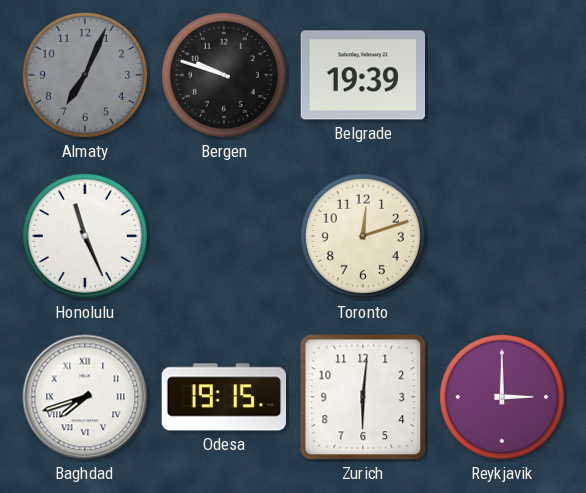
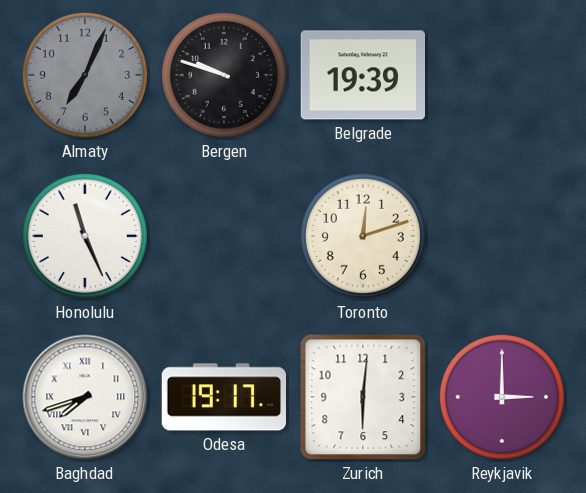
Odesa: 19:15 -> 19:17
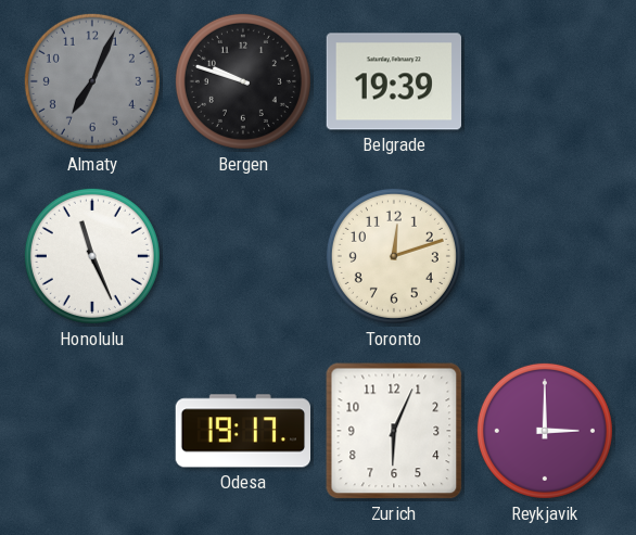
Baghdad: 7:42 -> none
Zurich: 6:01 -> 6:04
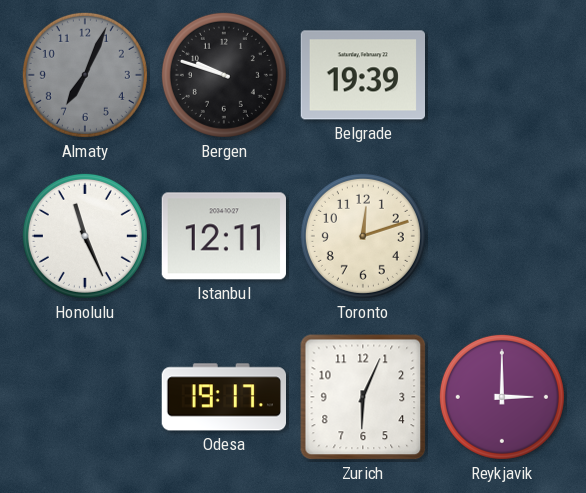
Istanbul: none -> 12:11
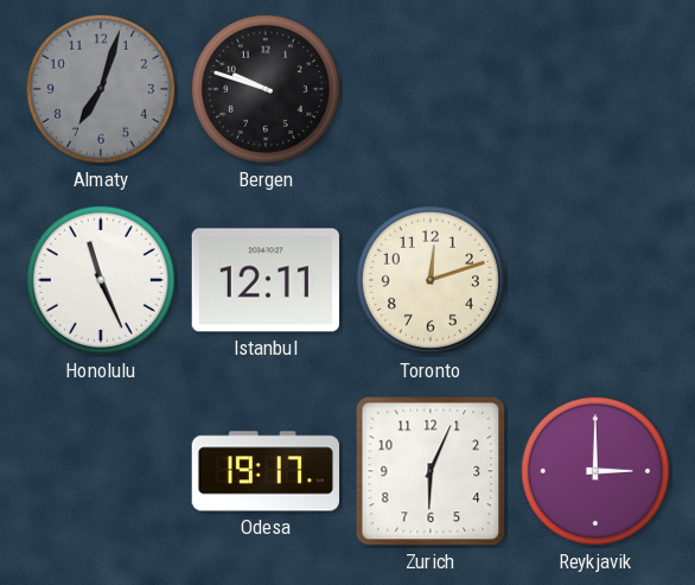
Almaty: 7:04 -> 7:03
Belgrade: 19:39 -> none
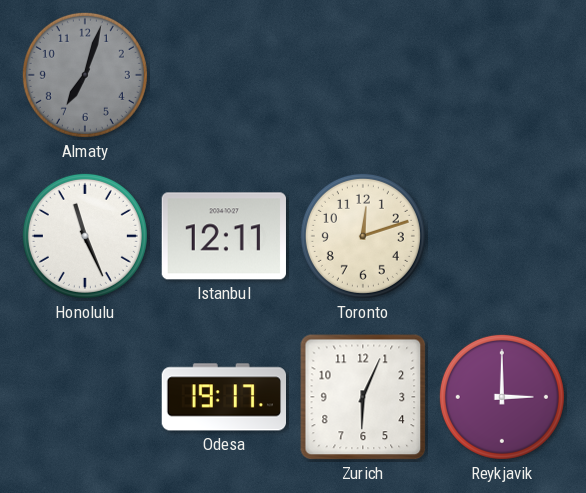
Bergen: 9:48 -> none
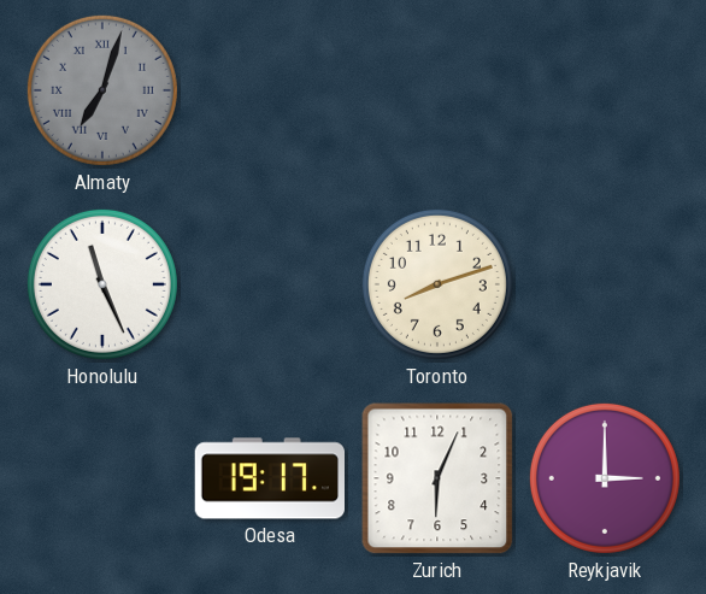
Almaty numerals: Arabic -> Roman
Istanbul: 12:11 -> none
Toronto: 12:12 -> 8:12
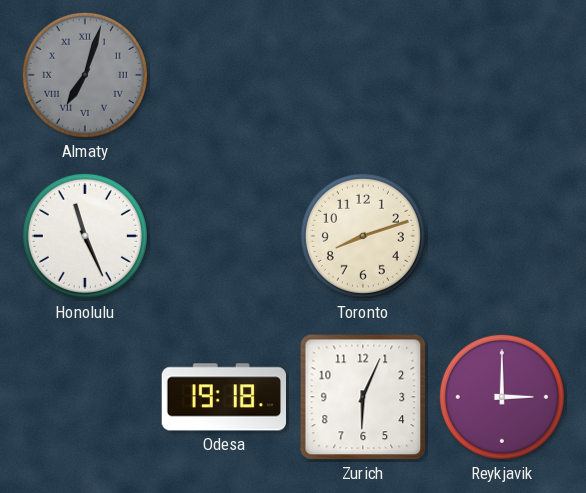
Odesa: 19:17 -> 19:18
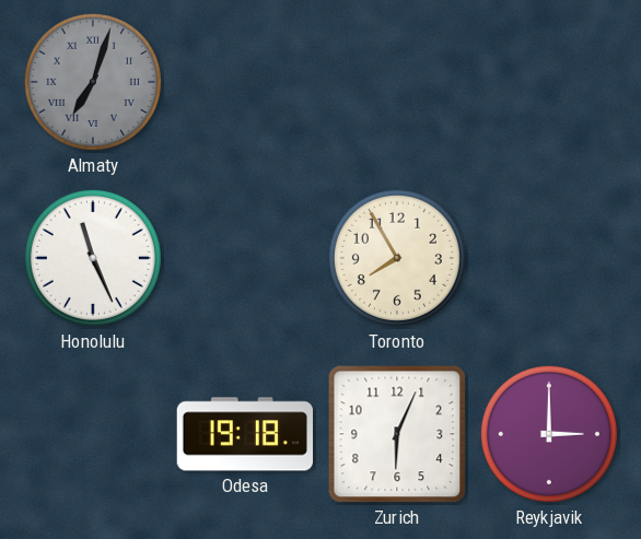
Toronto: 8:12 -> 7:55
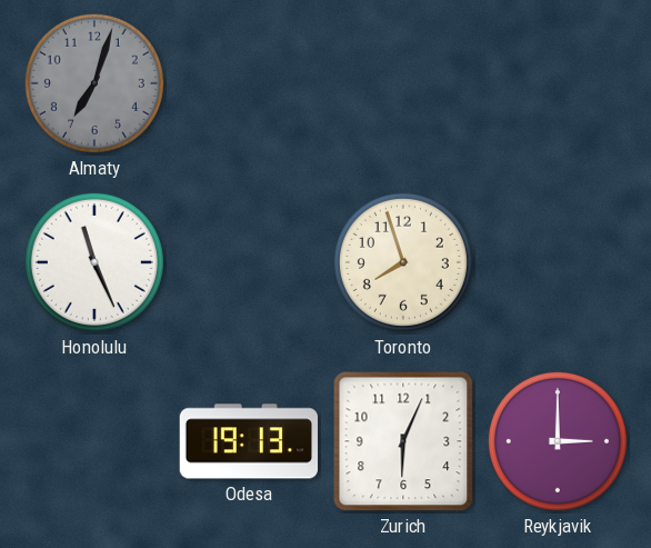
Almaty numerals: Roman -> Arabic
Toronto: 7:55 -> 7:57
Odesa: 19:18 -> 19:13
